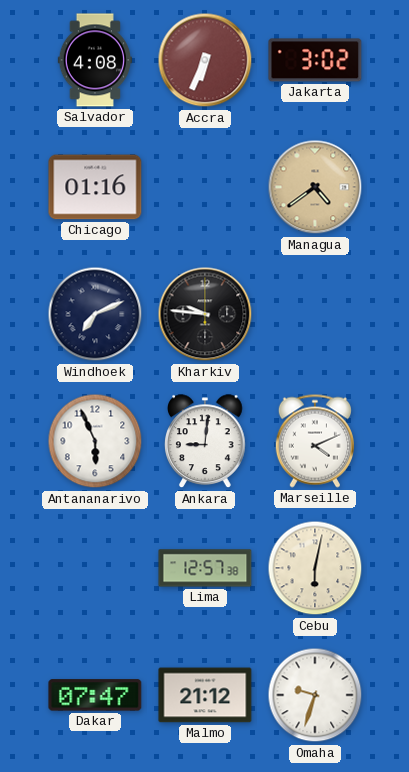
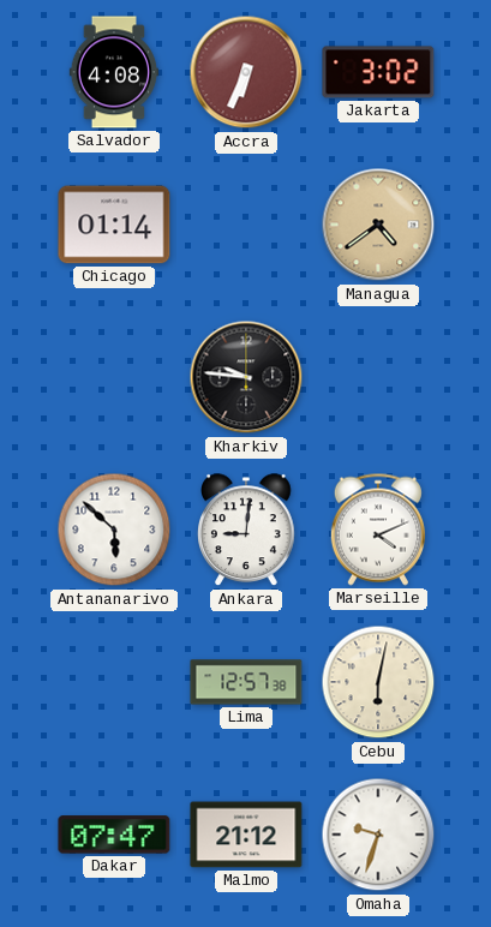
Chicago: 01:16 -> 01:14
Windhoek: 7:11 -> none
Antananarivo: 5:56 -> 5:52
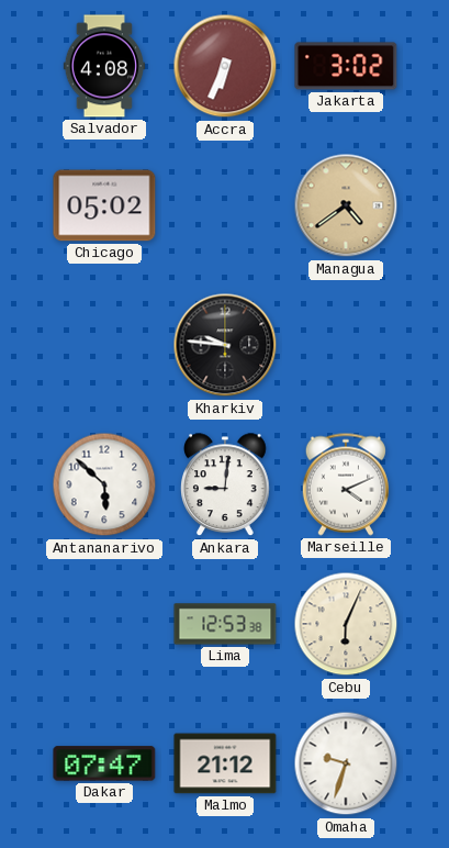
Chicago: 01:14 -> 05:02
Lima: 12:57 -> 12:53
Cebu: 6:02 -> 6:04
